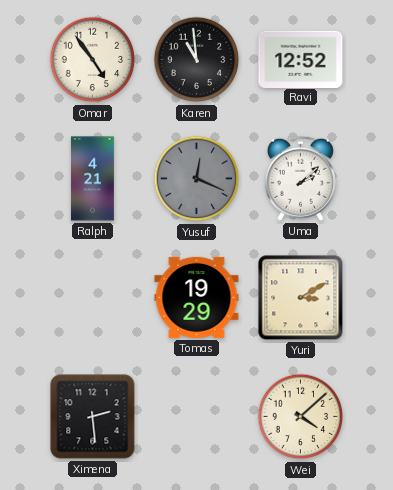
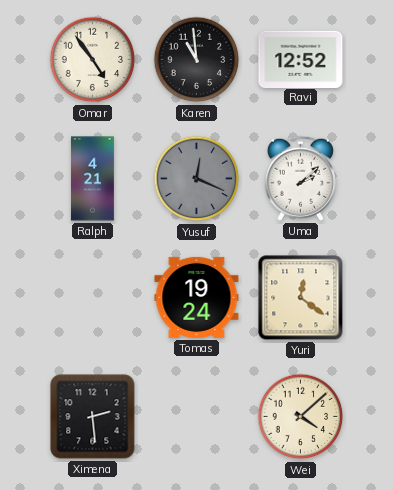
Tomas: 19:29 -> 19:24
Yuri: 3:10 -> 12:21
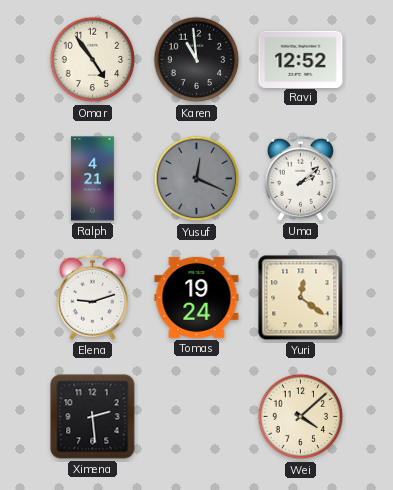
Elena: none -> 9:12
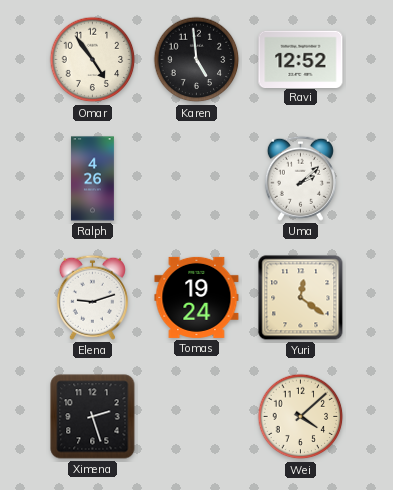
Karen: 10:59 -> 4:59
Ralph: 4:21 -> 4:26
Yusuf: 12:19 -> none
Ximena: 2:29 -> 2:27
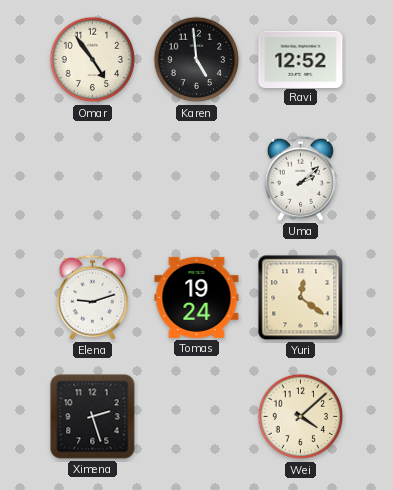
Ralph: 4:26 -> none
